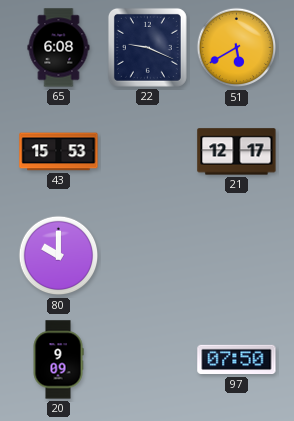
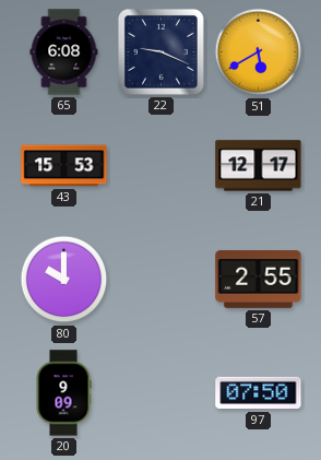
57: none -> 2:55
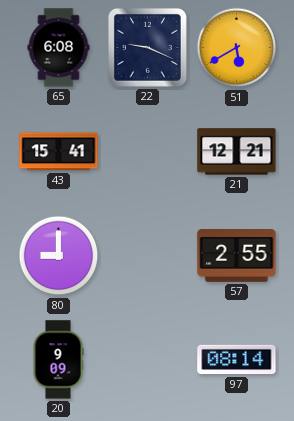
43: 15:53 -> 15:41
21: 12:17 -> 12:21
80: 10:00 -> 9:00
97: 07:50 -> 08:14
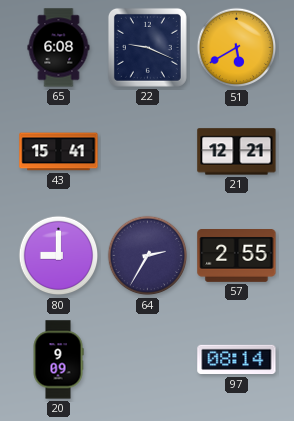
64: none -> 2:35
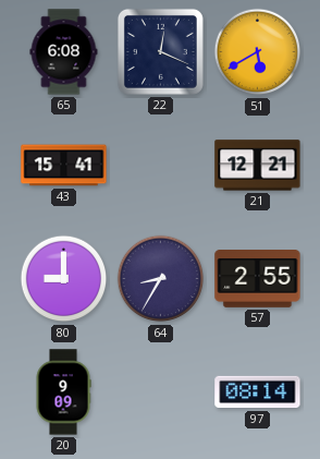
22: 9:19 -> 12:19
64: 2:35 -> 8:35
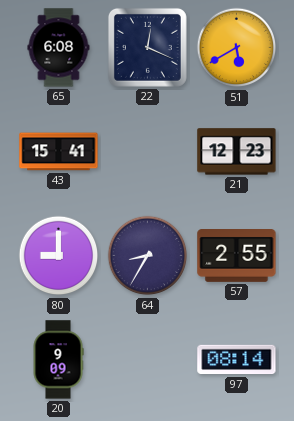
21: 12:21 -> 12:23
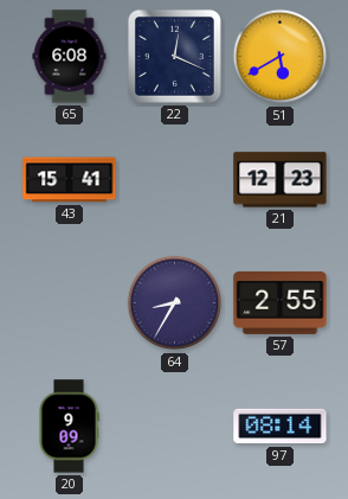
80: 9:00 -> none
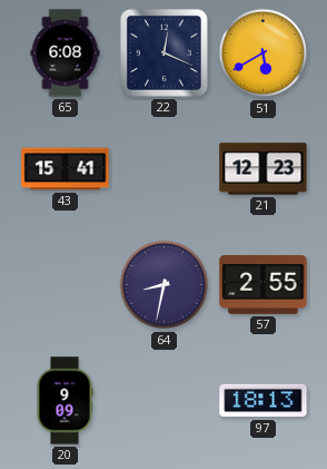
64: 8:35 -> 8:32
97: 08:14 -> 18:13
